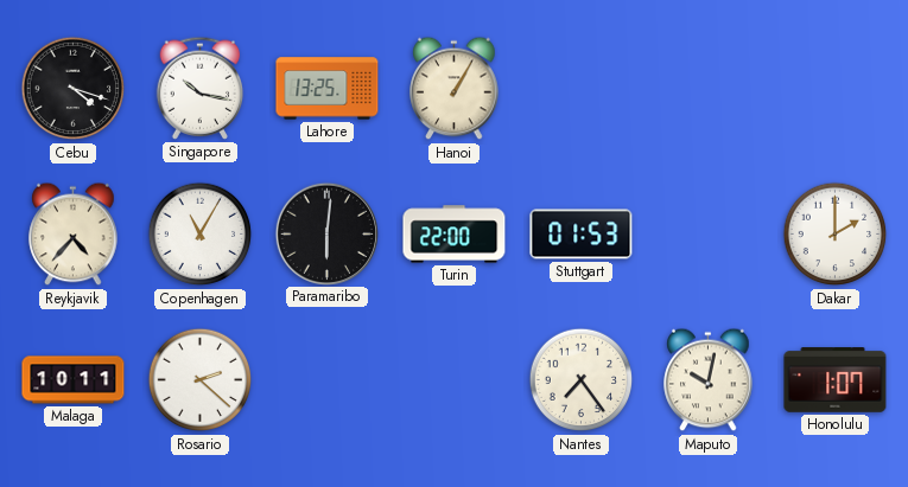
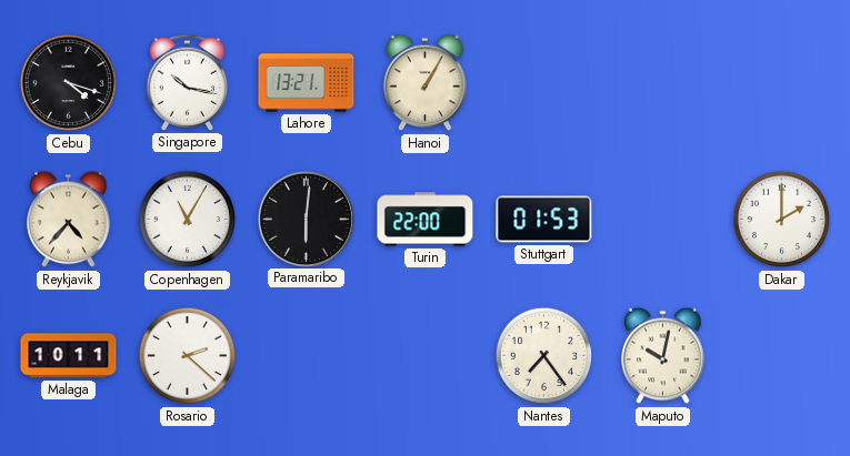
Lahore: 13:25 -> 13:21
Honolulu: 1:07 -> none
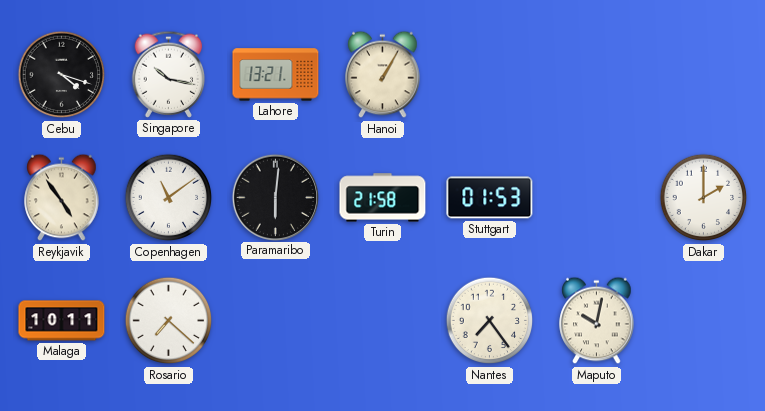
Reykjavik: 4:37 -> 4:54
Copenhagen: 11:05 -> 11:09
Turin: 22:00 -> 21:58
Rosario: 2:22 -> 7:22
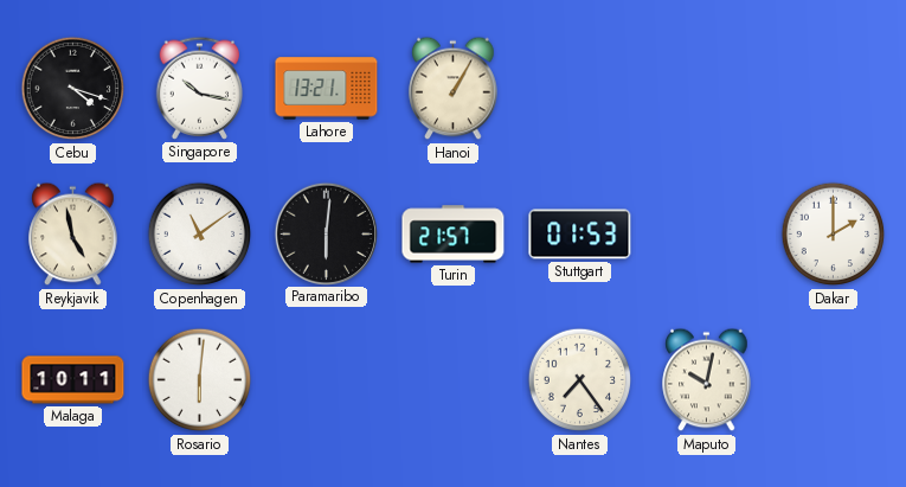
Reykjavik: 4:54 -> 4:58
Turin: 21:58 -> 21:57
Rosario: 7:22 -> 6:01
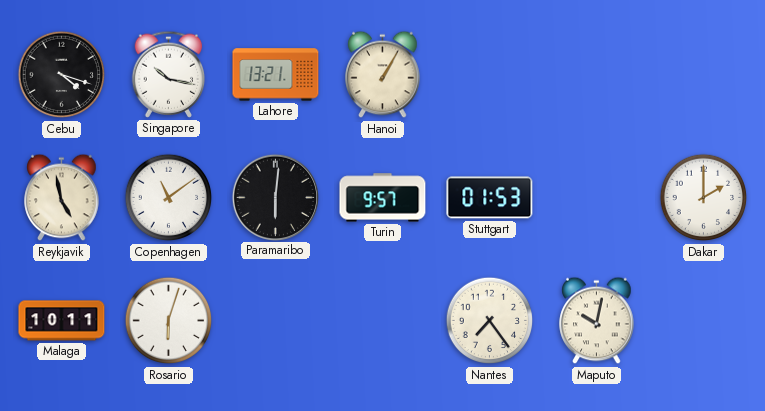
Turin: 21:57 -> 9:57
Rosario: 6:01 -> 6:03
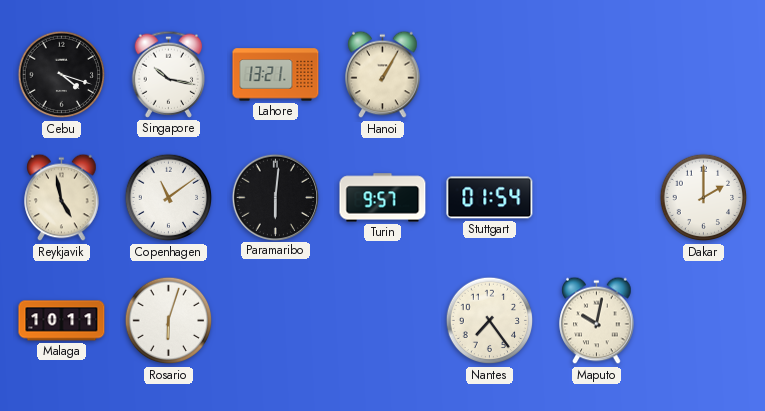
Stuttgart: 01:53 -> 01:54
